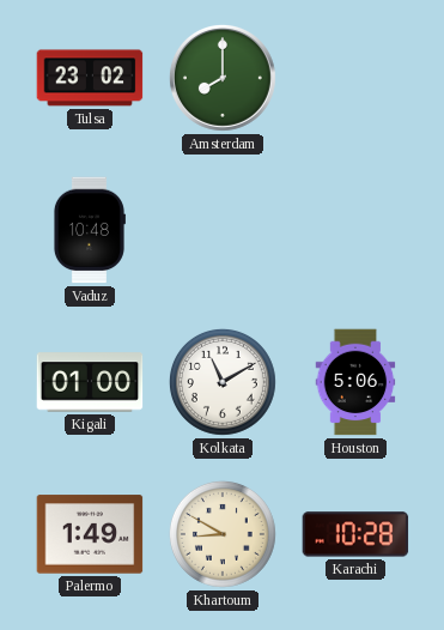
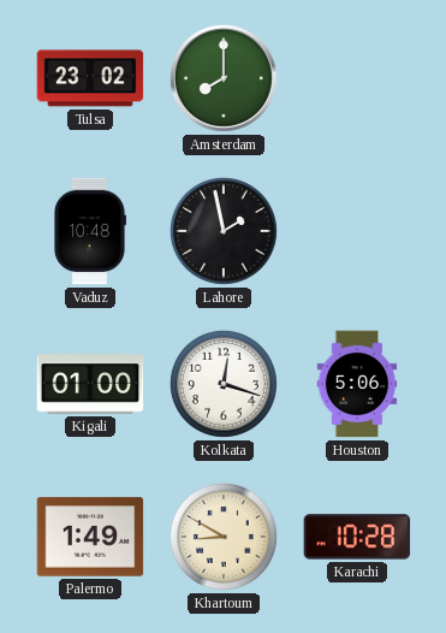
Lahore: none -> 1:58
Kolkata: 11:10 -> 12:18
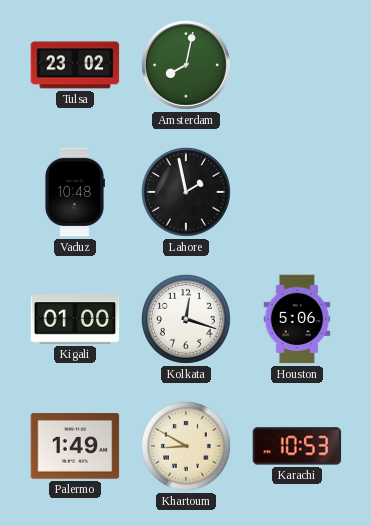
Amsterdam: 8:00 -> 8:02
Karachi: 10:28 -> 10:53
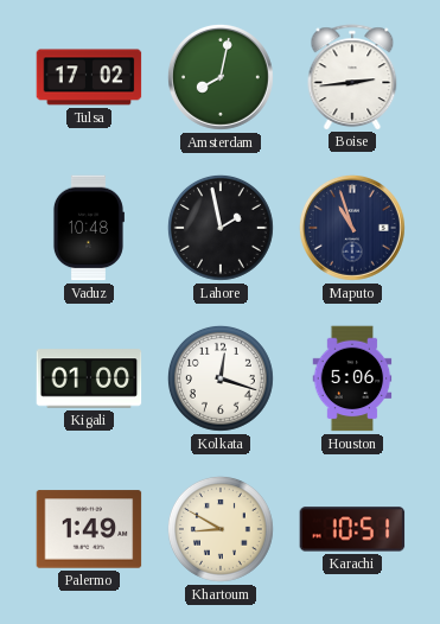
Tulsa: 23:02 -> 17:02
Boise: none -> 2:44
Maputo: none -> 10:57
Karachi: 10:53 -> 10:51
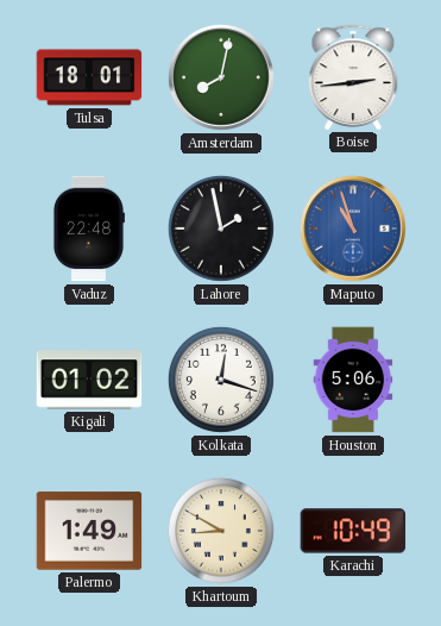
Tulsa: 17:02 -> 18:01
Vaduz: 10:48 -> 22:48
Maputo dial: navy -> blue
Kigali: 01:00 -> 01:02
Karachi: 10:51 -> 10:49
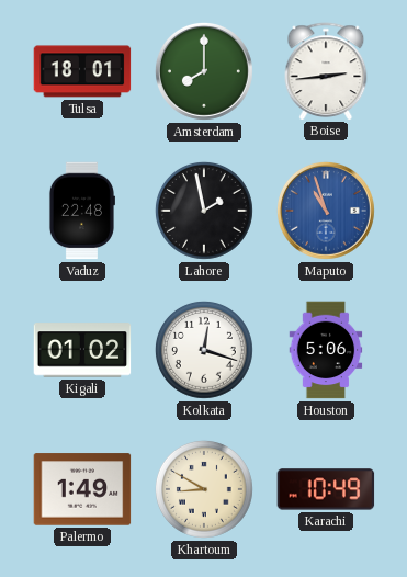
Amsterdam: 8:02 -> 8:00
